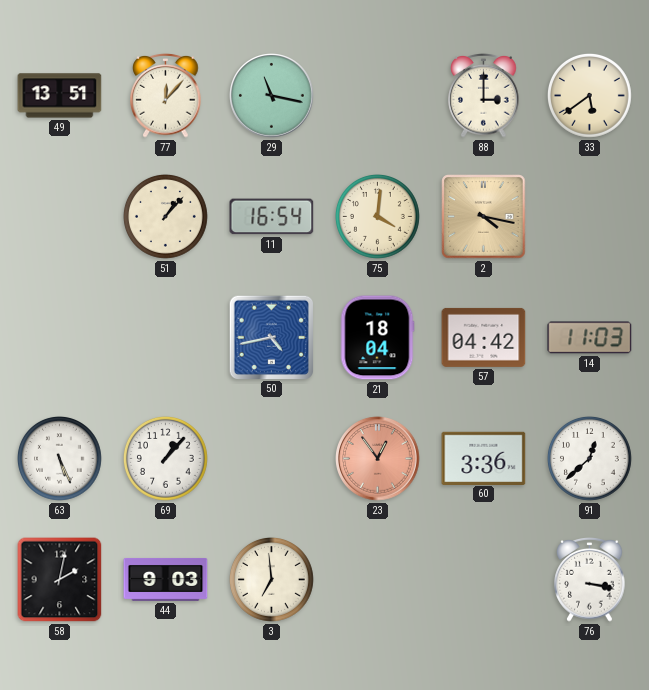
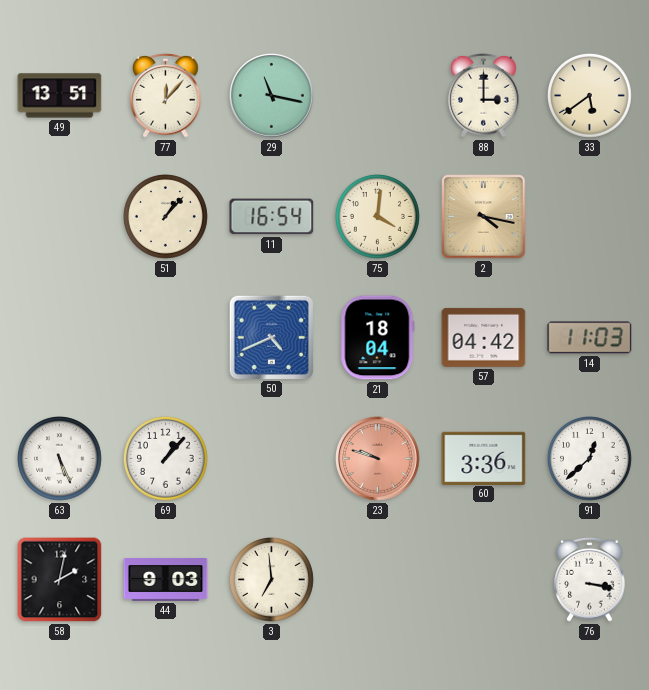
50: 4:43 -> 4:41
23: 12:54 -> 9:48
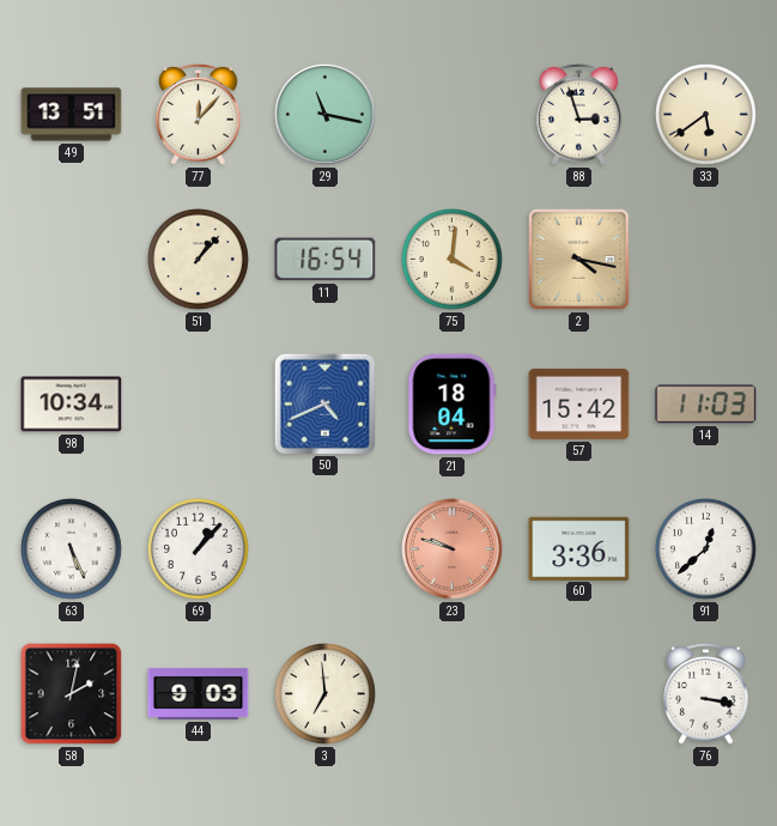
88: 3:00 -> 2:57
98: none -> 10:34
57: 04:42 -> 15:42
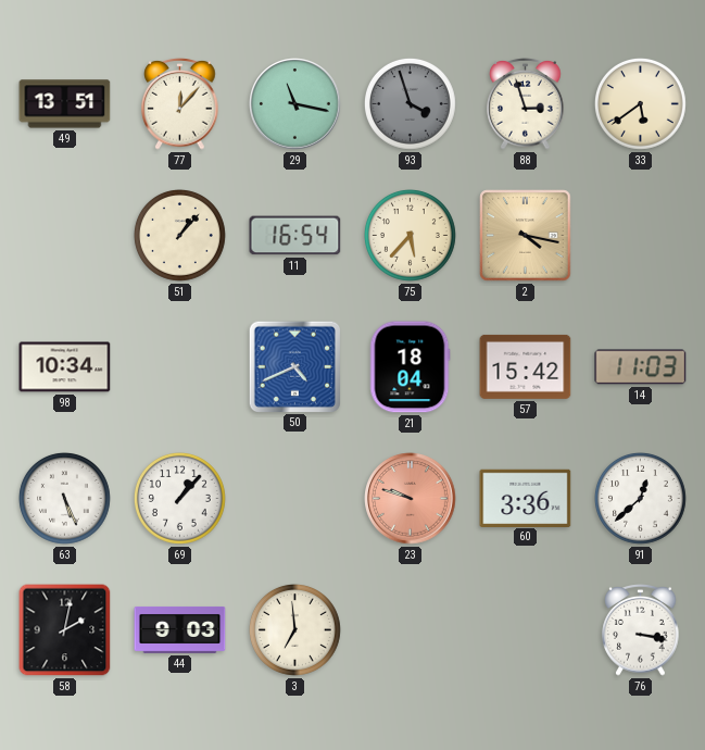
93: none -> 3:57
75: 4:01 -> 5:37
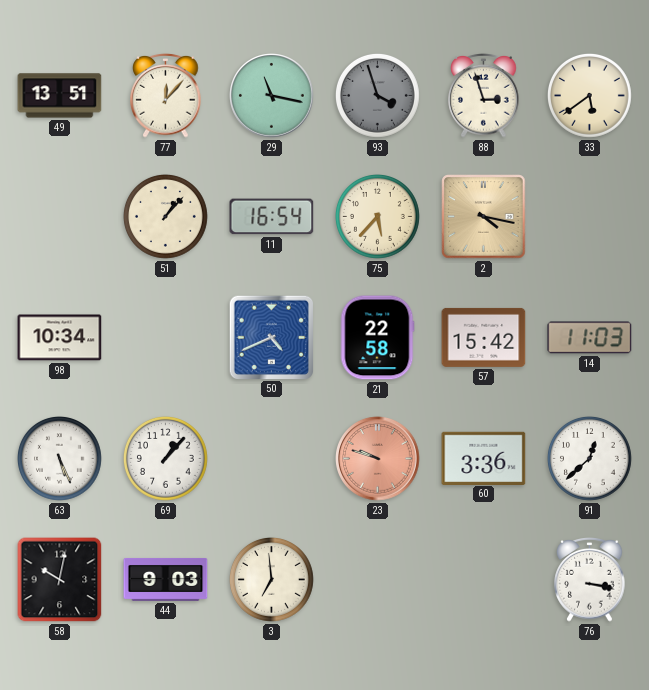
21: 18:04 -> 22:58
58: 2:02 -> 10:02
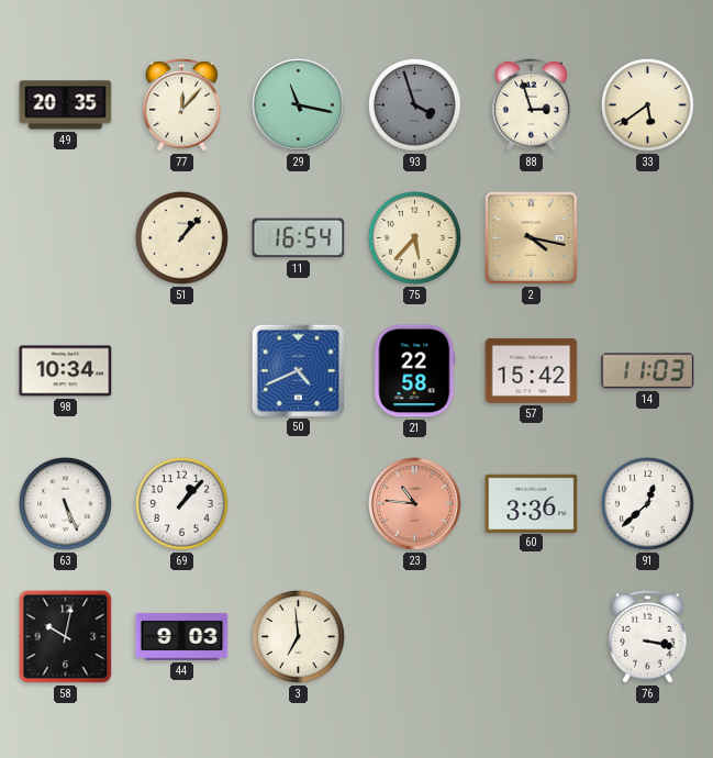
49: 13:51 -> 20:35
23: 9:48 -> 10:46
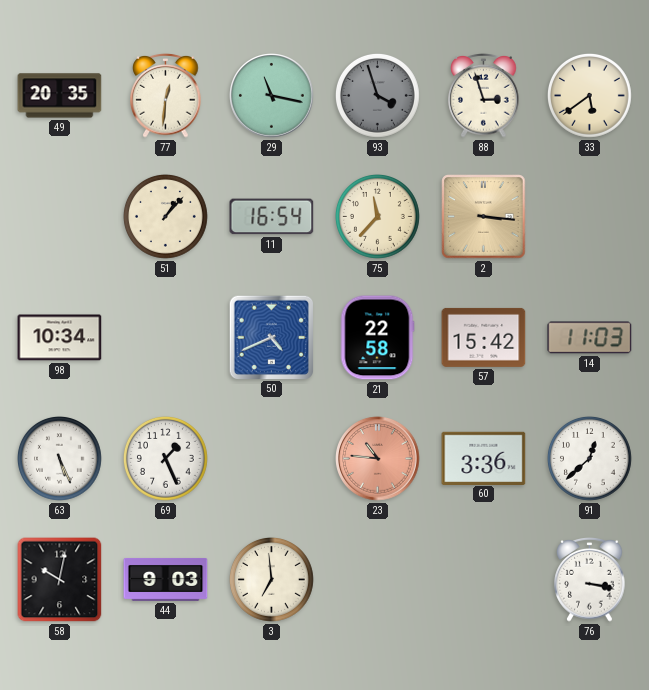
77: 12:07 -> 12:31
75: 5:37 -> 11:37
2: 4:17 -> 3:16
69: 1:07 -> 1:26
